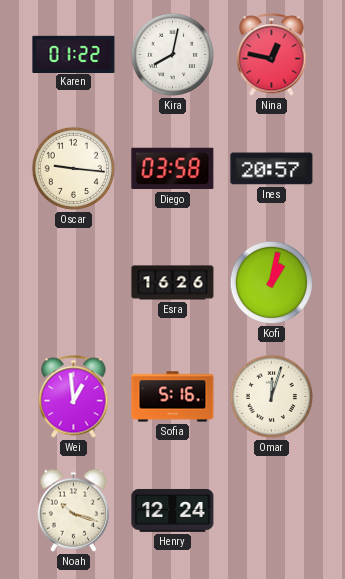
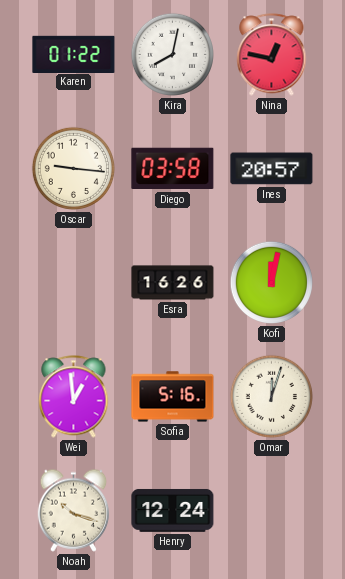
Kofi: 1:02 -> 12:02
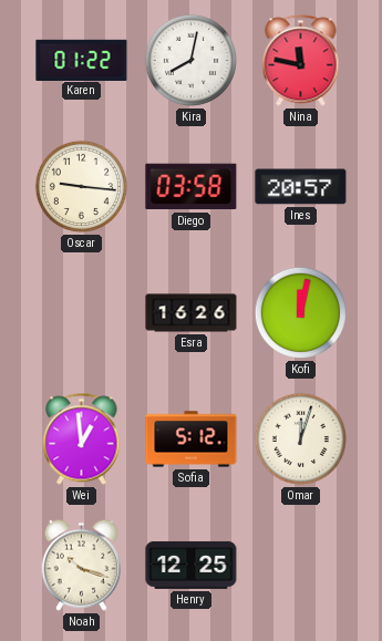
Nina: 12:47 -> 11:47
Sofia: 5:16 -> 5:12
Henry: 12:24 -> 12:25
